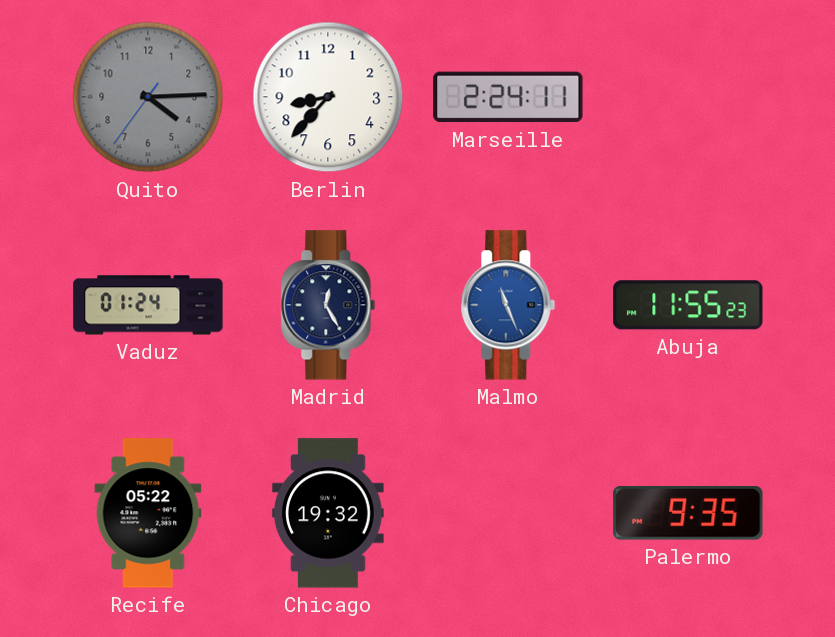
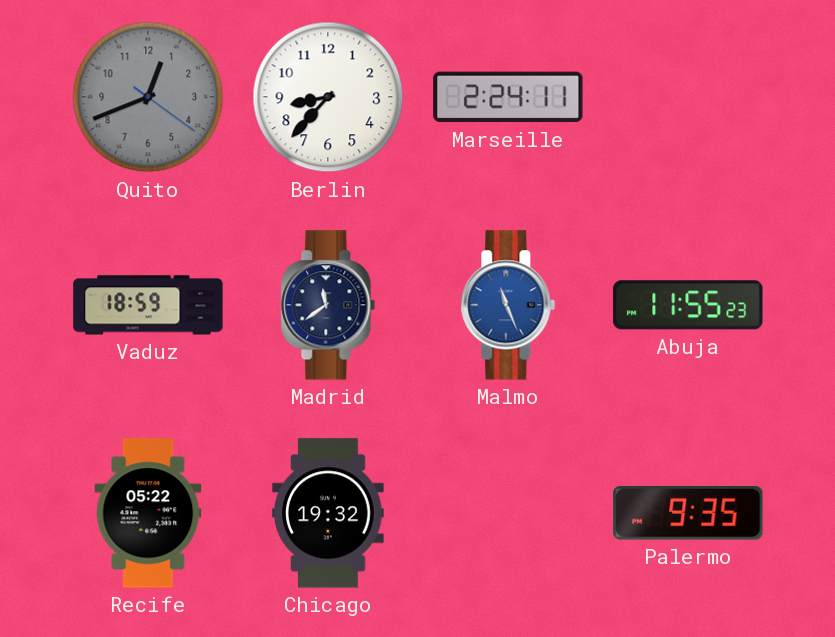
Quito: 4:14 -> 12:41
Vaduz: 01:24 -> 18:59
Madrid: 12:25 -> 11:39
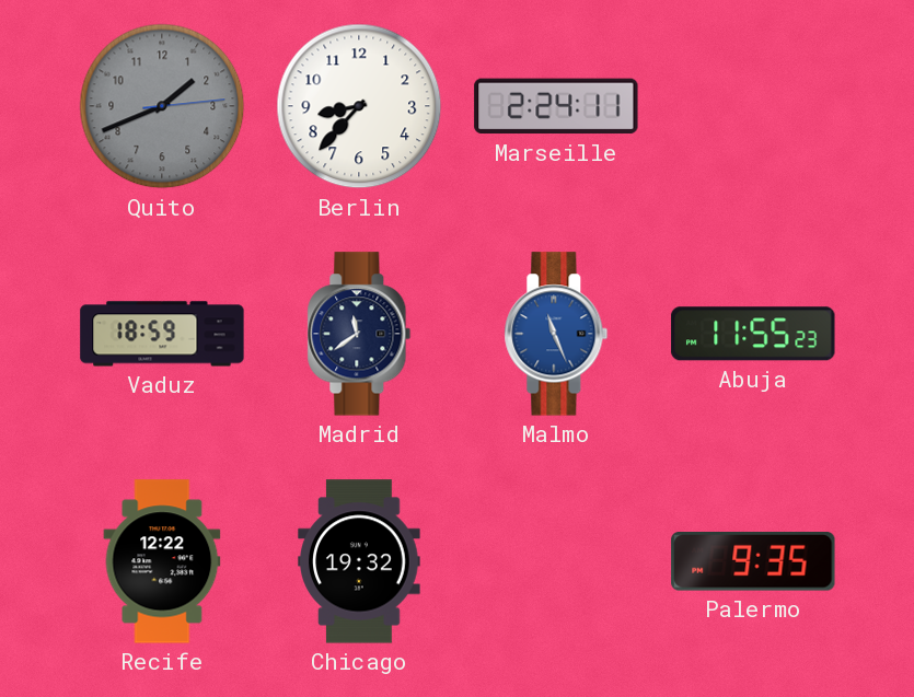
Quito: 12:41 -> 1:41
Recife: 05:22 -> 12:22
